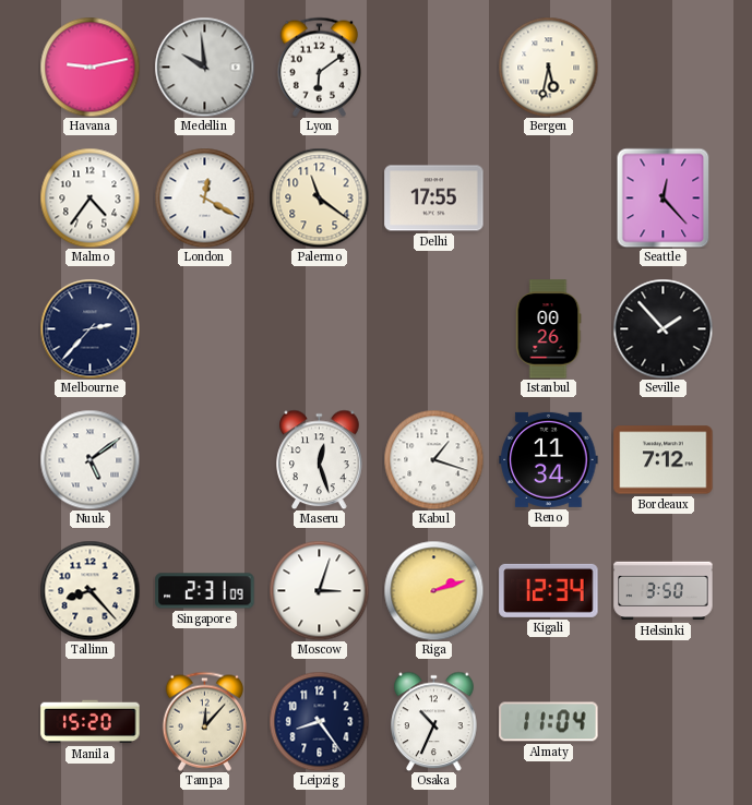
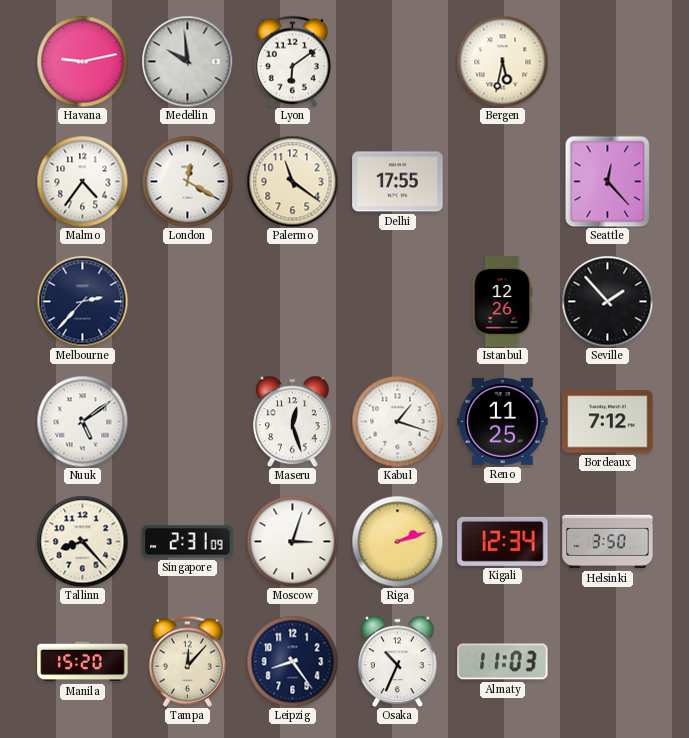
Istanbul: 00:26 -> 12:26
Reno: 11:34 -> 11:25
Almaty: 11:04 -> 11:03
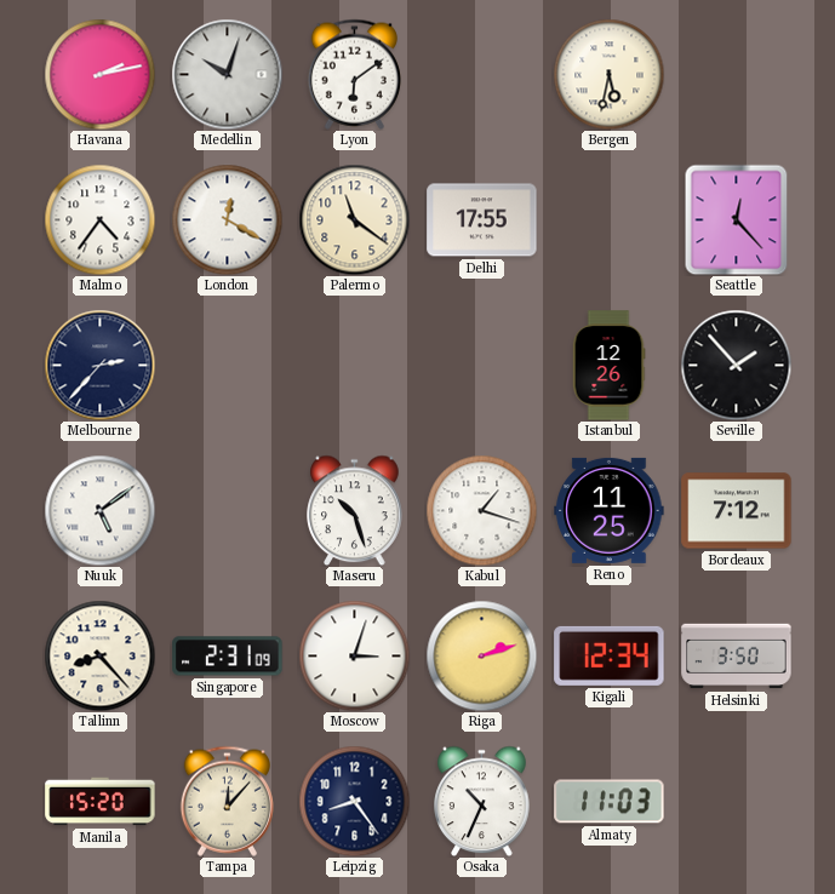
Havana: 9:13 -> 2:13
Medellin: 9:59 -> 10:03
Maseru: 12:27 -> 10:27
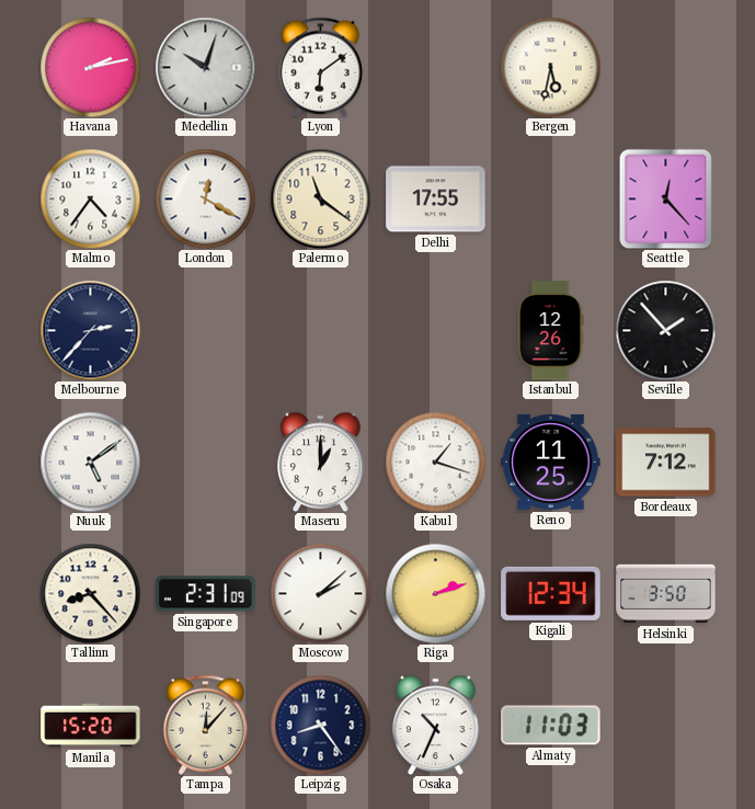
Maseru: 10:27 -> 1:00
Moscow: 3:03 -> 2:08
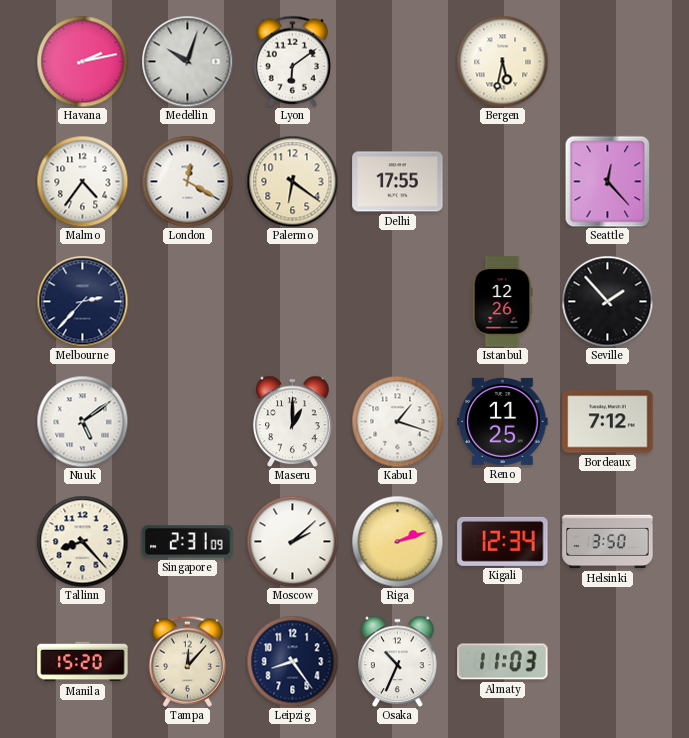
Palermo: 11:21 -> 6:21
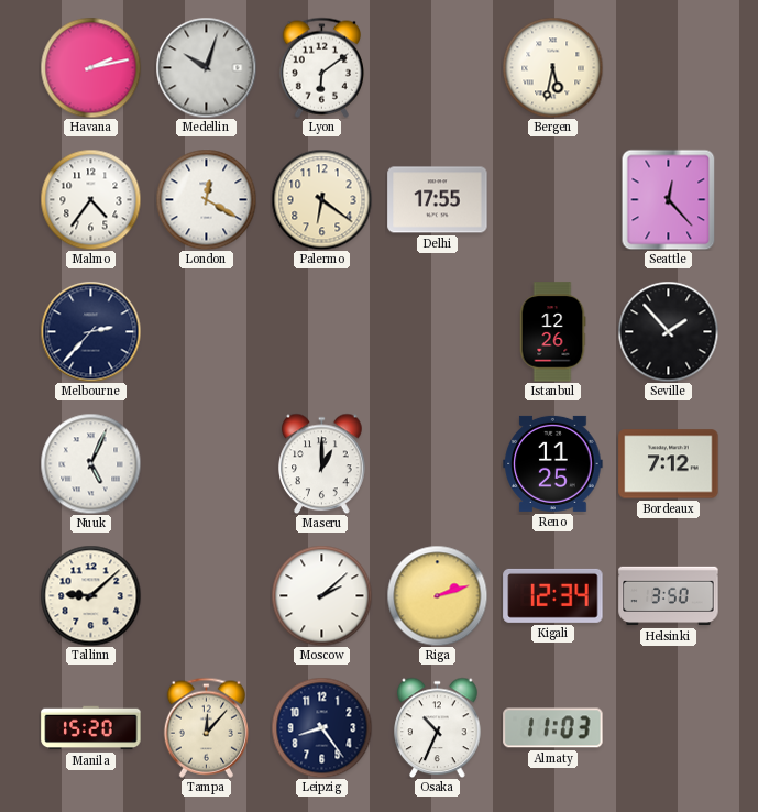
Nuuk: 5:09 -> 5:04
Kabul: 1:18 -> none
Tallinn: 8:23 -> 9:08
Singapore: 2:31 -> none
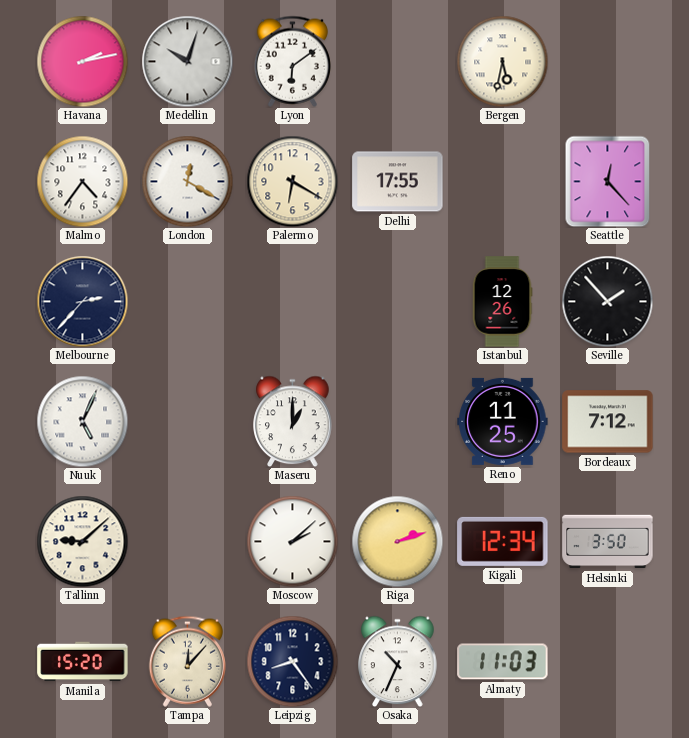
Palermo: 6:21 -> 6:20
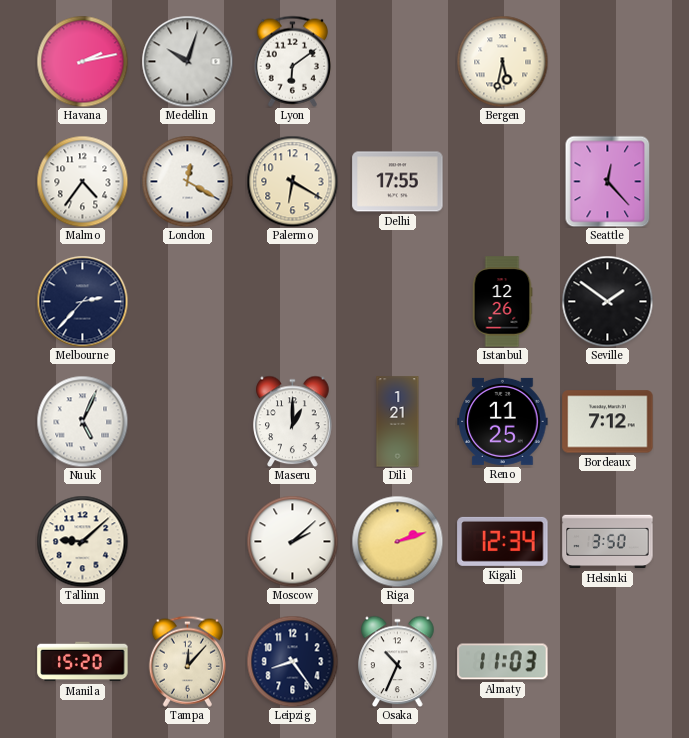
Seville: 1:53 -> 1:51
Dili: none -> 1:21
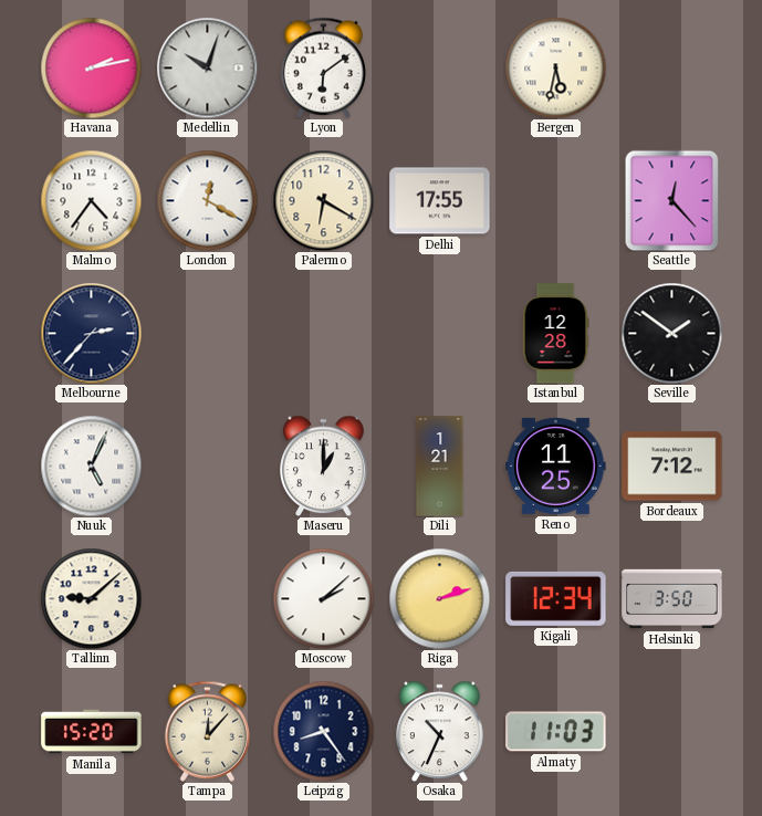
Istanbul: 12:26 -> 12:28
